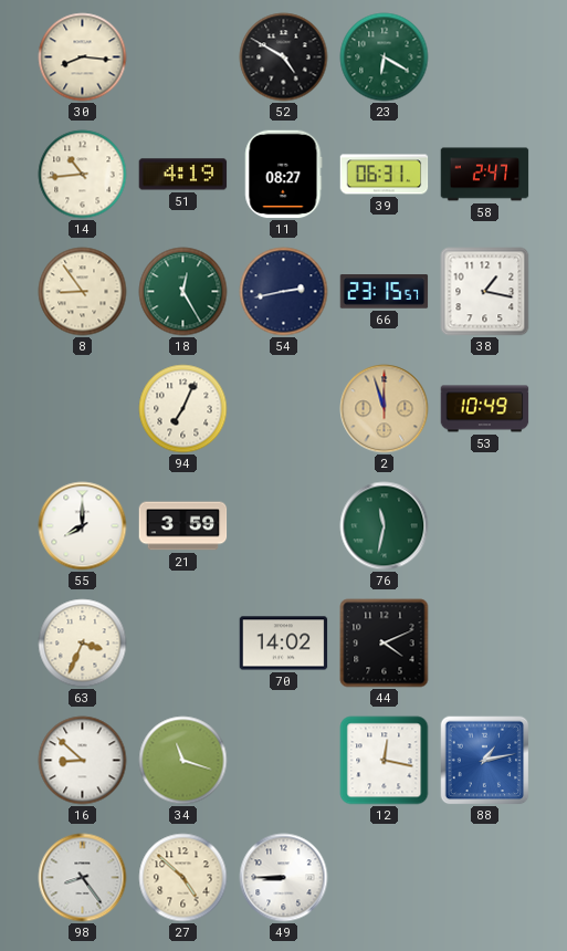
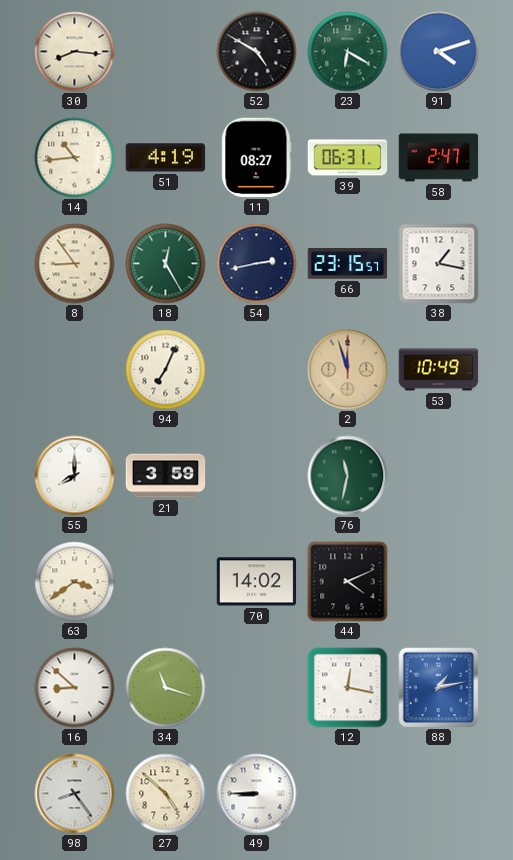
91: none -> 4:12
63: 3:34 -> 3:39
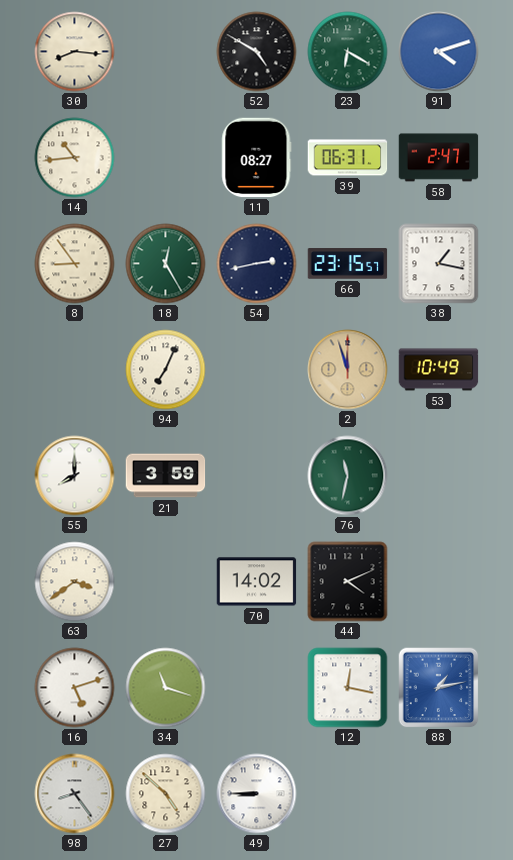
51: 4:19 -> none
16: 8:52 -> 5:12
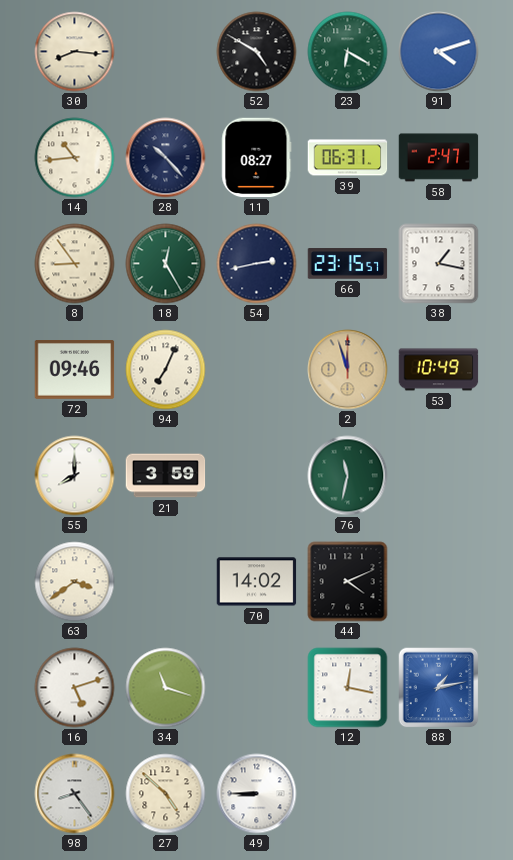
28: none -> 10:23
72: none -> 09:46
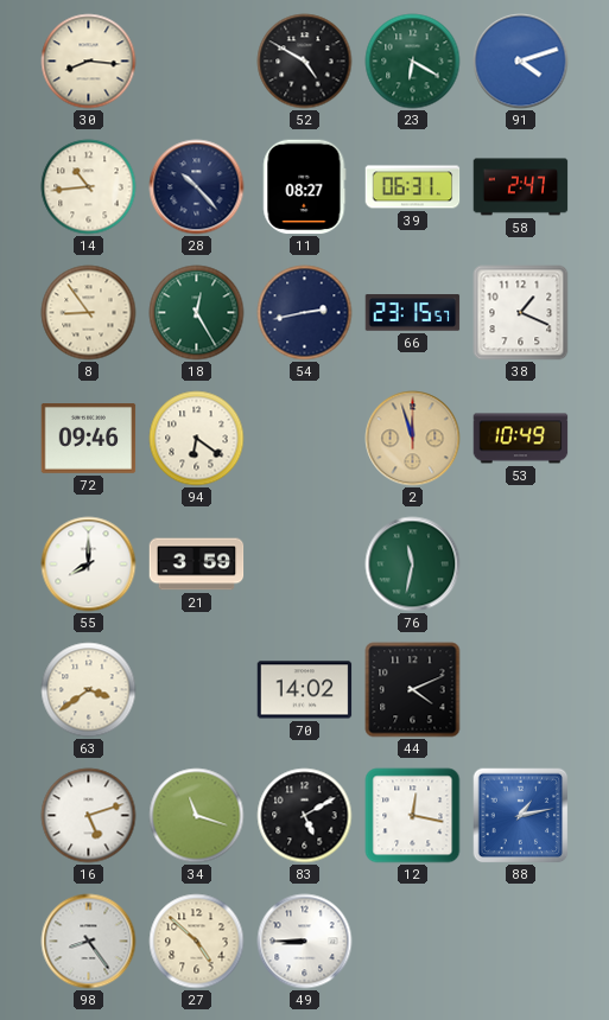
38: 1:17 -> 1:19
94: 7:04 -> 6:21
83: none -> 5:10
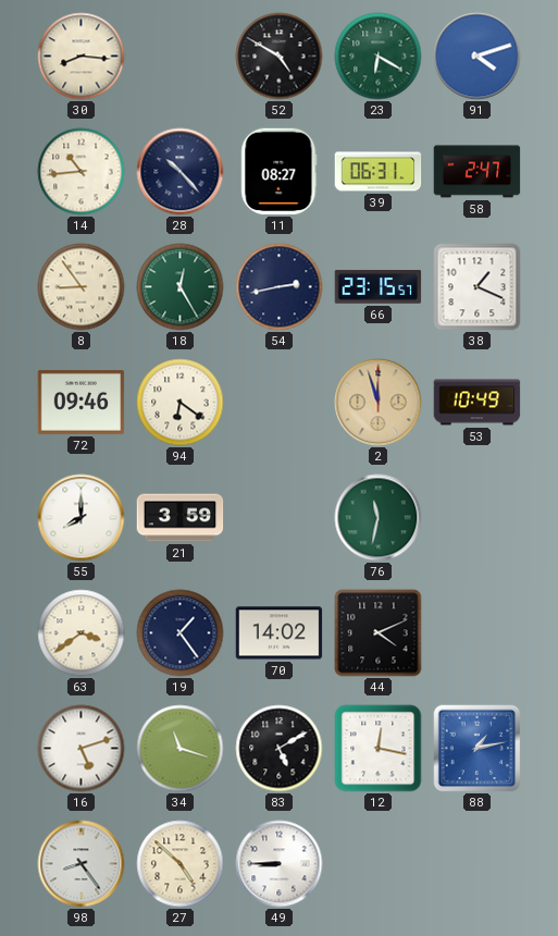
19: none -> 1:24
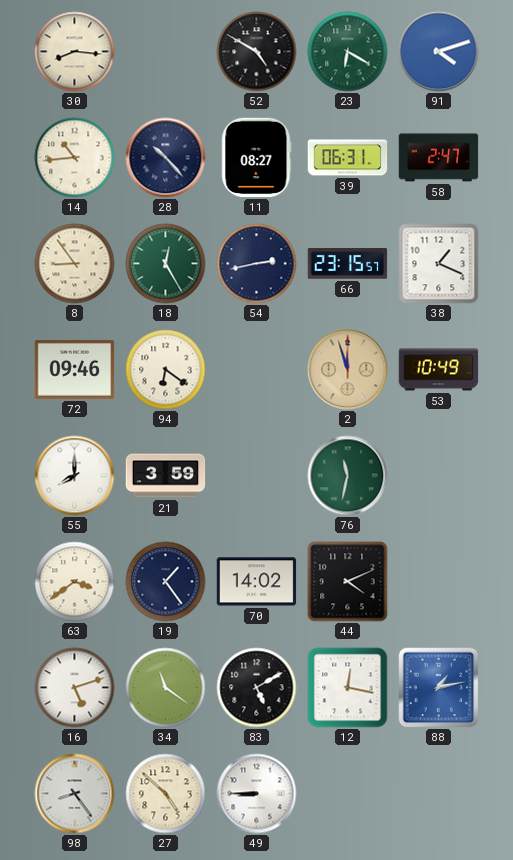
34: 11:18 -> 11:21
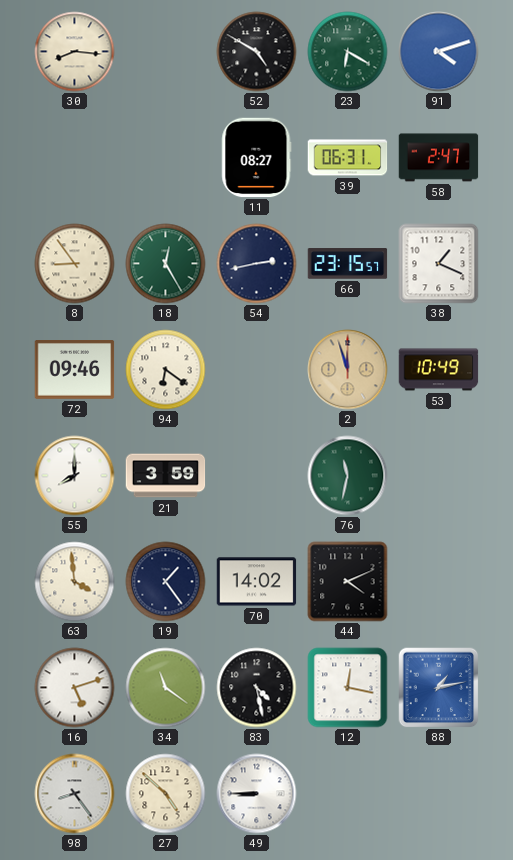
14: 10:44 -> none
28: 10:23 -> none
63: 3:39 -> 3:59
83: 5:10 -> 4:28
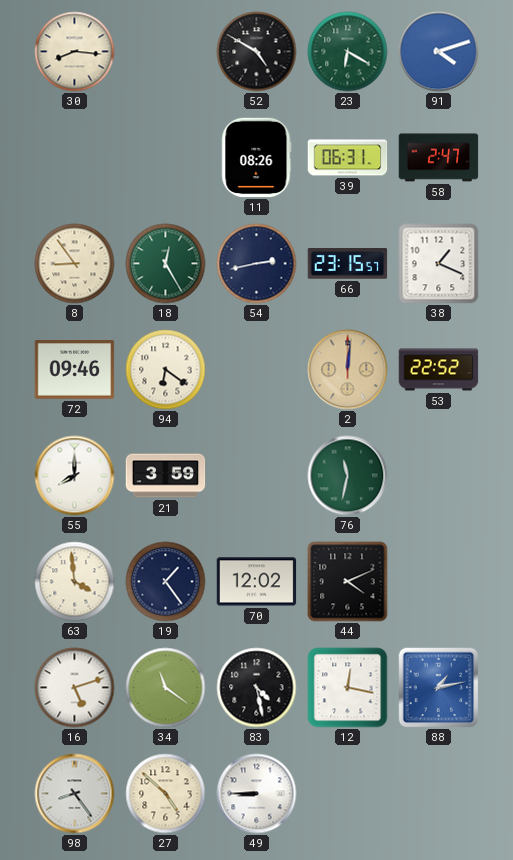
11: 08:27 -> 08:26
2: 11:57 -> 12:01
53: 10:49 -> 22:52
70: 14:02 -> 12:02
